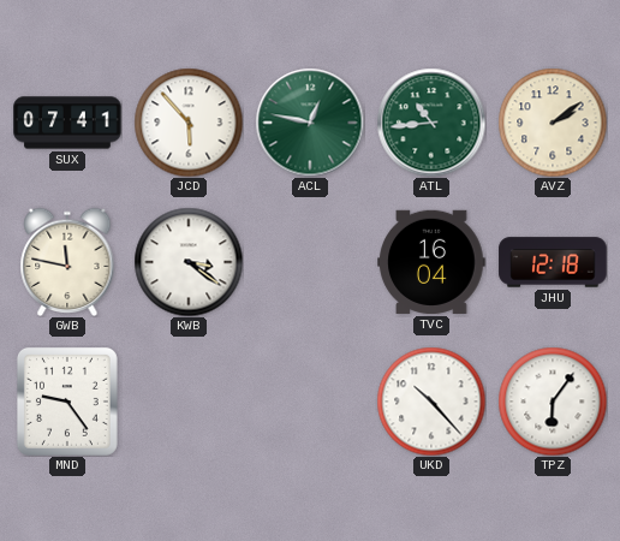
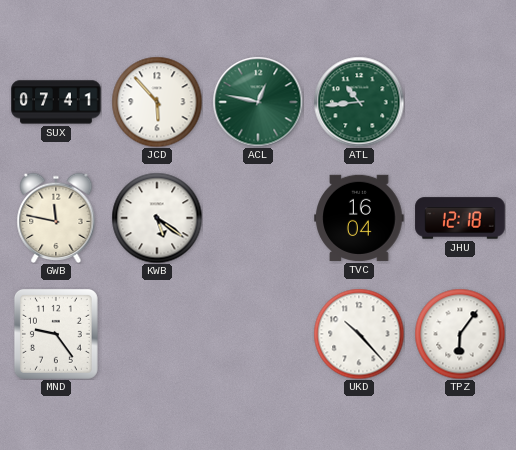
AVZ: 2:09 -> none
KWB: 3:21 -> 5:21
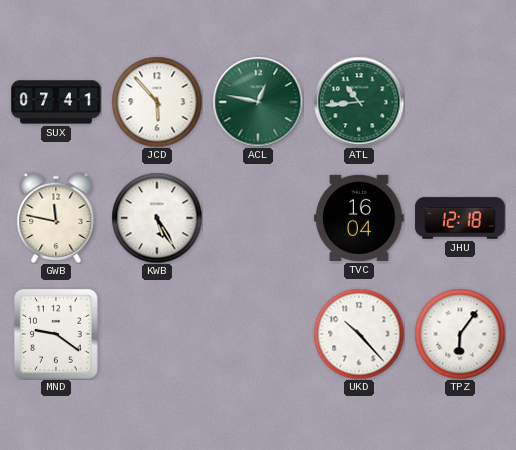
KWB: 5:21 -> 5:25
MND: 9:24 -> 9:21
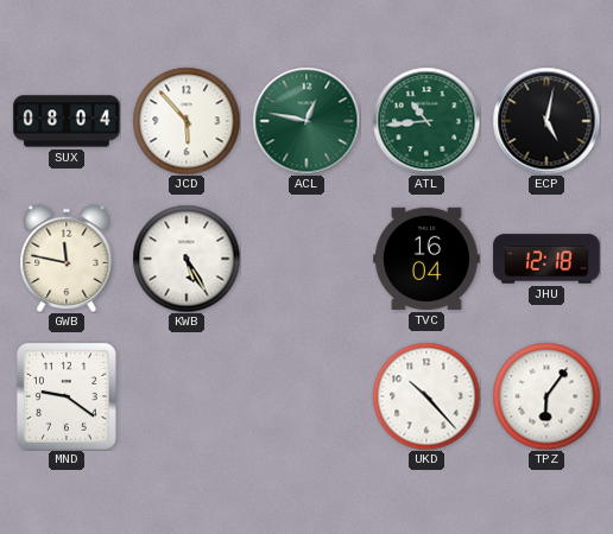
SUX: 07:41 -> 08:04
ECP: none -> 5:02
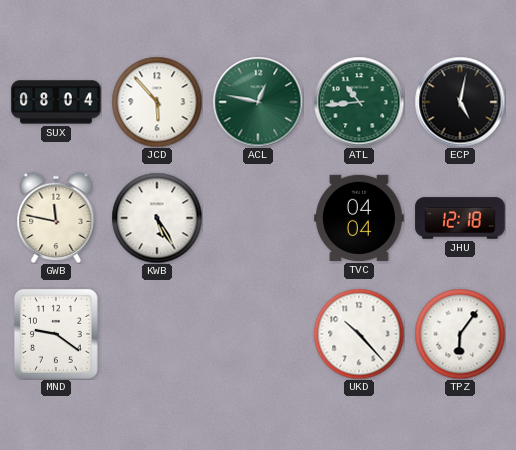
TVC: 16:04 -> 04:04
